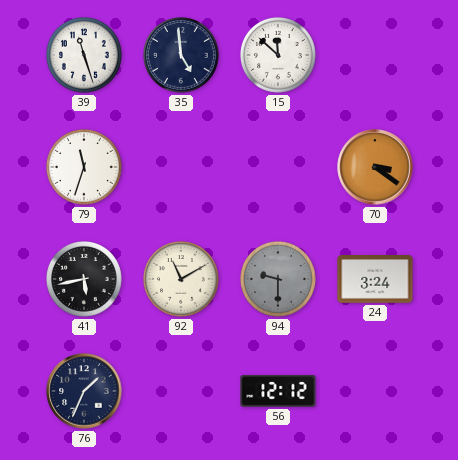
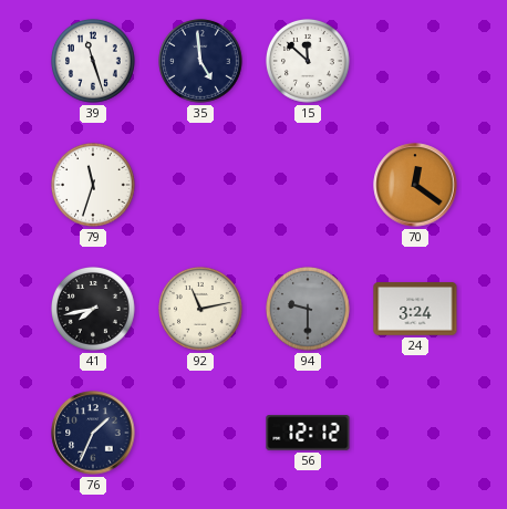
70: 3:21 -> 12:21
41: 5:43 -> 7:43
92: 11:10 -> 11:13
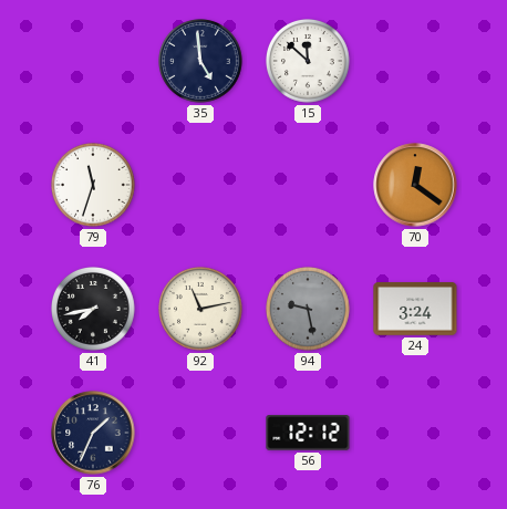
39: 11:27 -> none
94: 9:30 -> 9:28
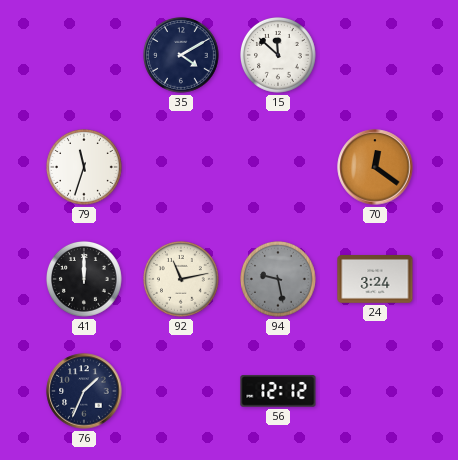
35: 4:59 -> 4:10
41: 7:43 -> 12:00
